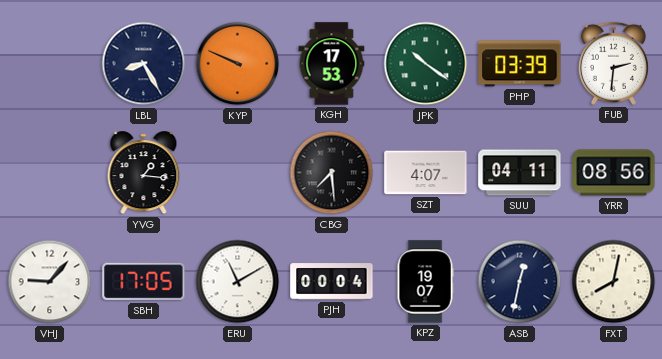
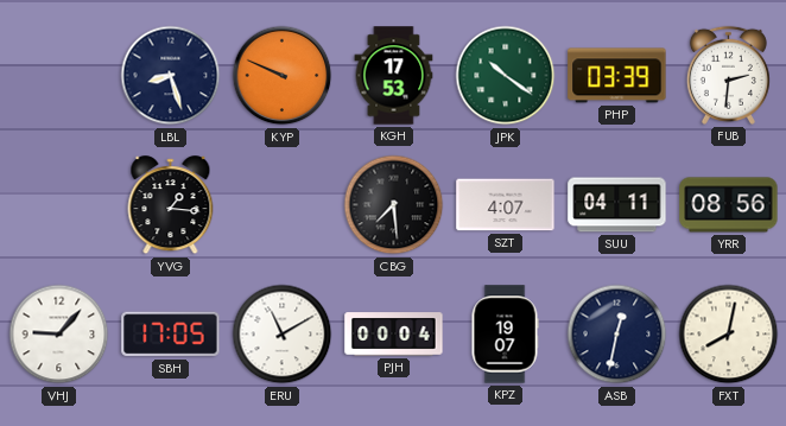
LBL: 8:25 -> 8:27
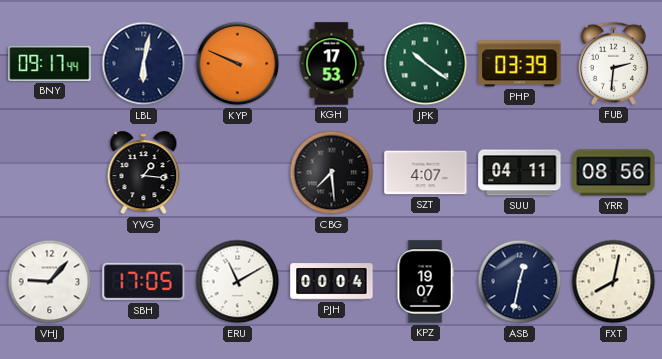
BNY: none -> 09:17
LBL: 8:27 -> 6:02
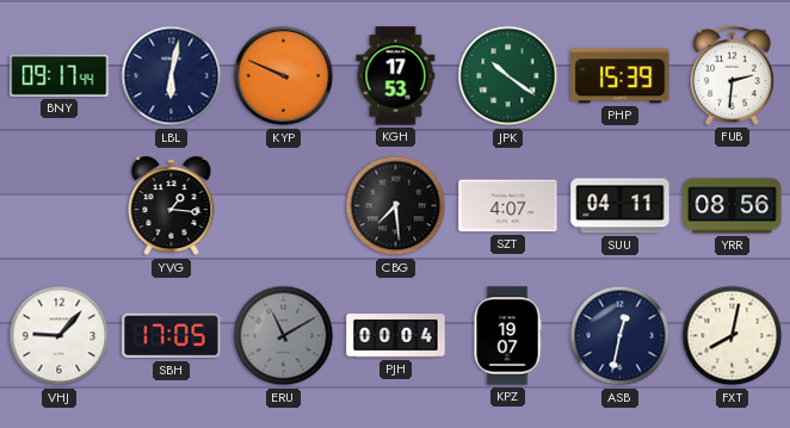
PHP: 03:39 -> 15:39
ERU dial: white -> grey
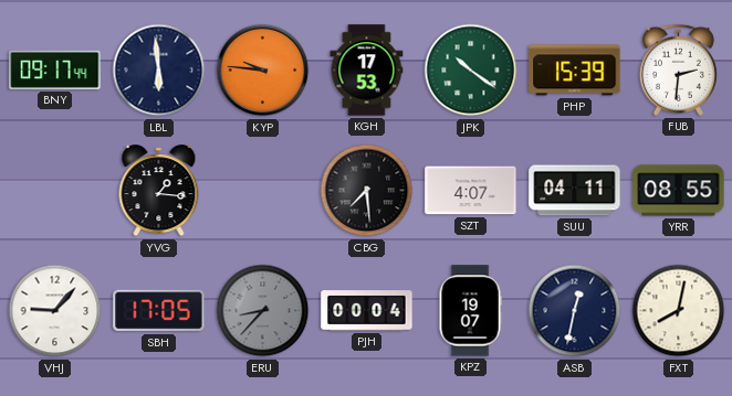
LBL: 6:02 -> 5:59
KYP: 9:49 -> 9:46
YRR: 08:56 -> 08:55
ERU: 11:10 -> 8:37
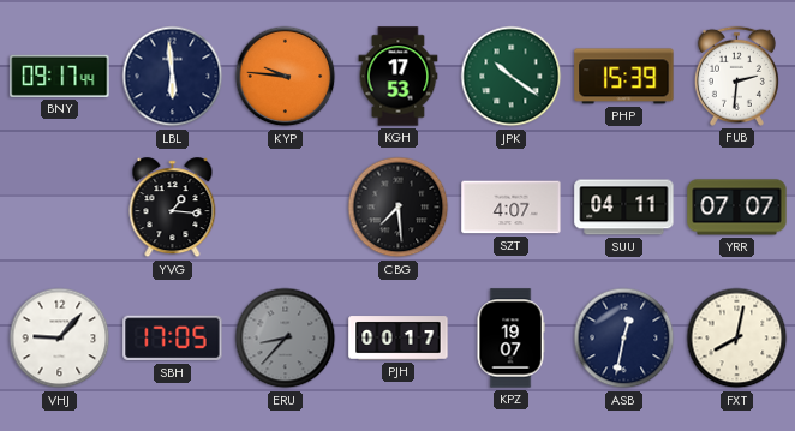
YRR: 08:55 -> 07:07
PJH: 00:04 -> 00:17
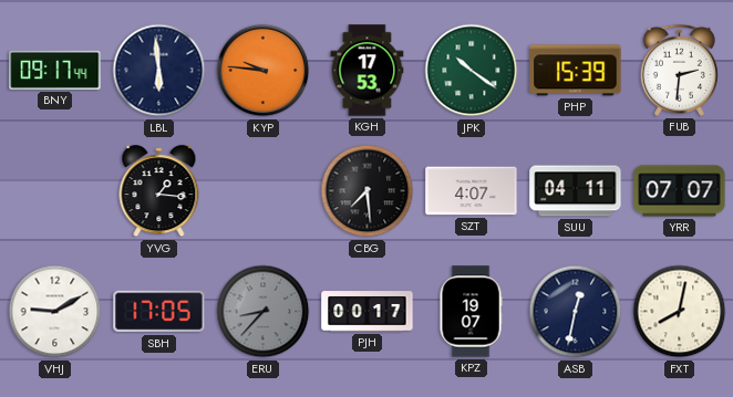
VHJ: 9:07 -> 9:10
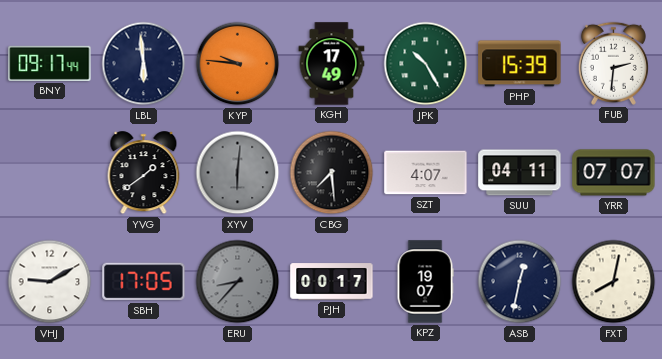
KGH: 17:53 -> 17:49
JPK: 10:21 -> 10:25
YVG: 1:16 -> 1:39
XYV: none -> 6:01
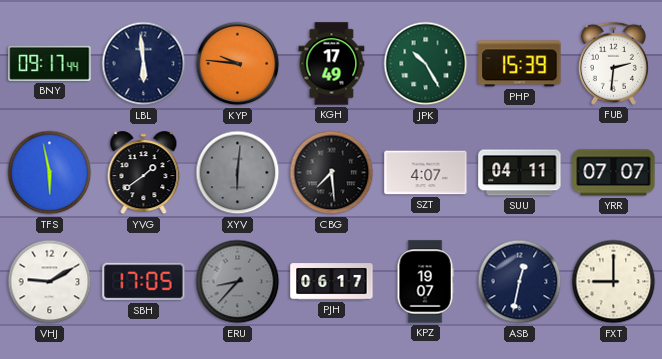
TFS: none -> 5:58
PJH: 00:17 -> 06:17
FXT: 8:02 -> 9:00
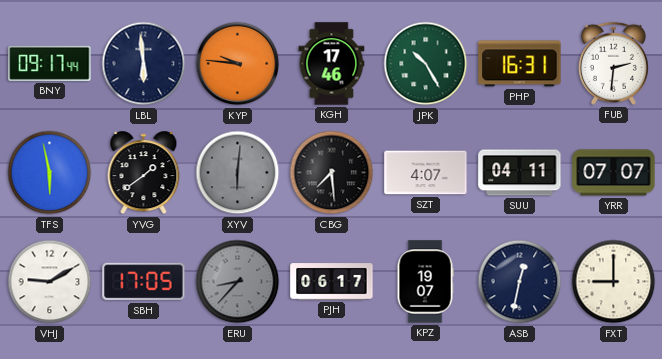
KGH: 17:49 -> 17:46
PHP: 15:39 -> 16:31
